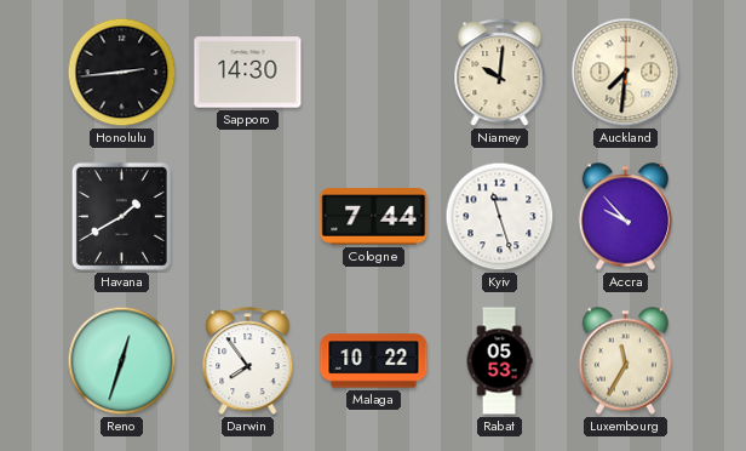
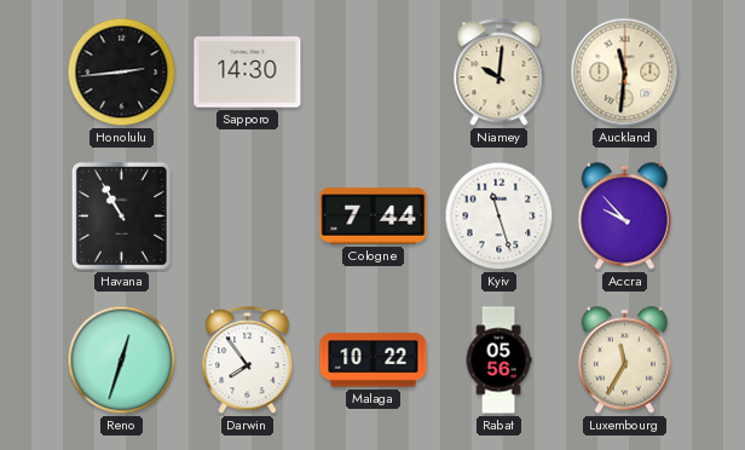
Auckland: 7:31 -> 11:31
Havana: 1:40 -> 10:55
Rabat: 05:53 -> 05:56
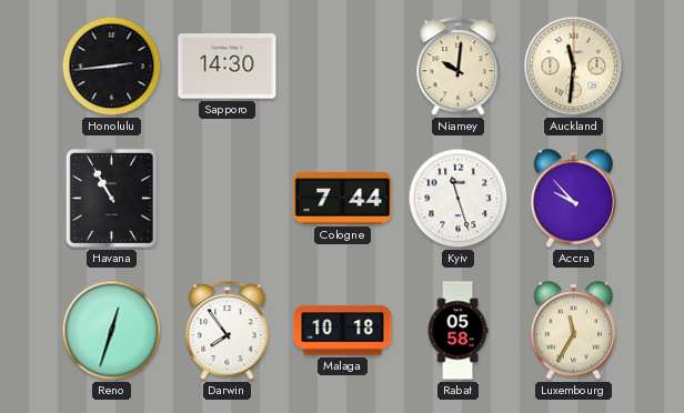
Malaga: 10:22 -> 10:18
Rabat: 05:56 -> 05:58
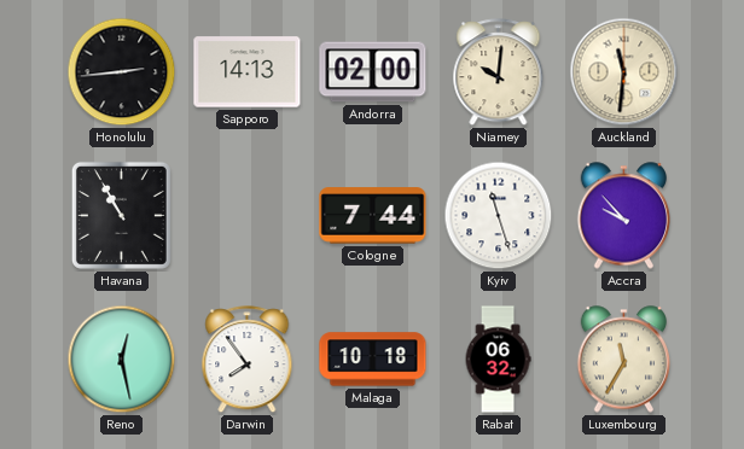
Sapporo: 14:30 -> 14:13
Andorra: none -> 02:00
Reno: 12:33 -> 12:28
Rabat: 05:58 -> 06:32
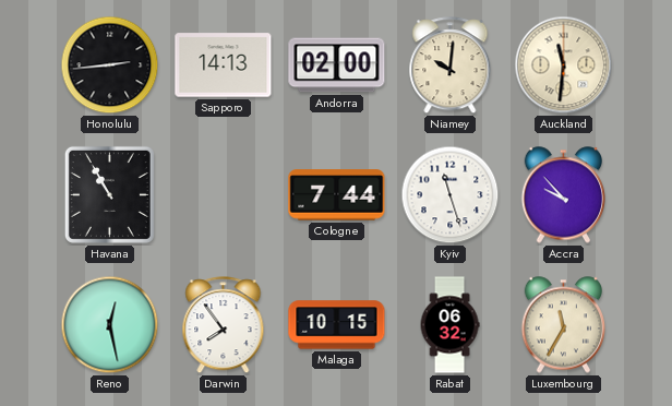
Malaga: 10:18 -> 10:15
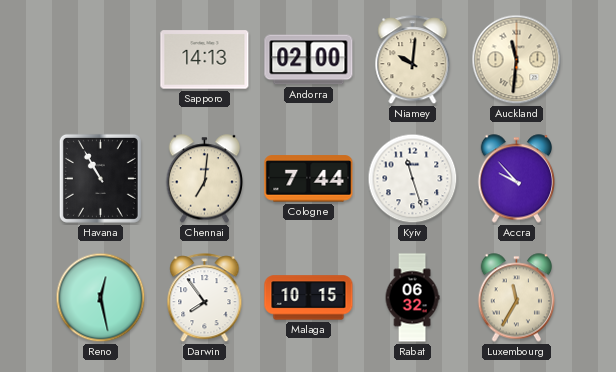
Honolulu: 2:44 -> none
Chennai: none -> 7:01
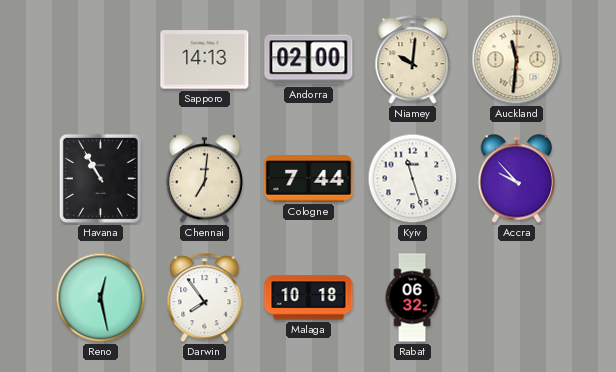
Malaga: 10:15 -> 10:18
Luxembourg: 11:35 -> none
